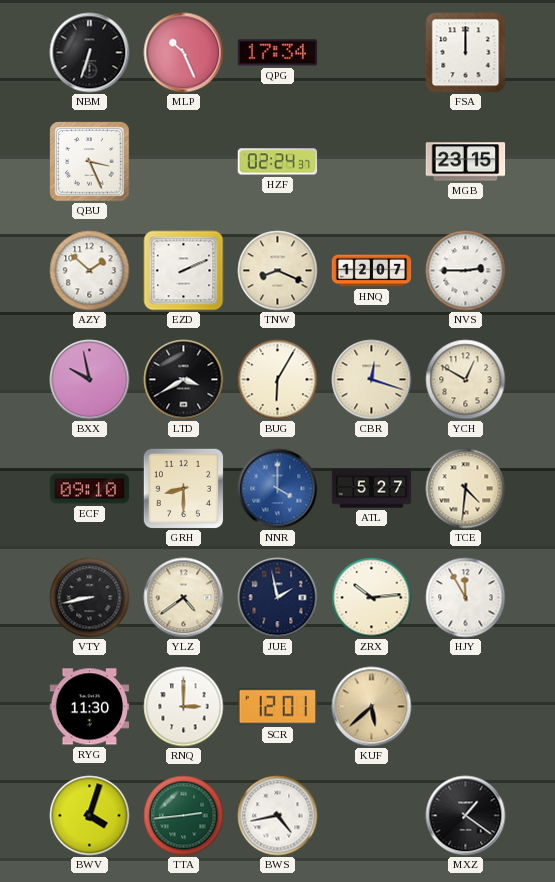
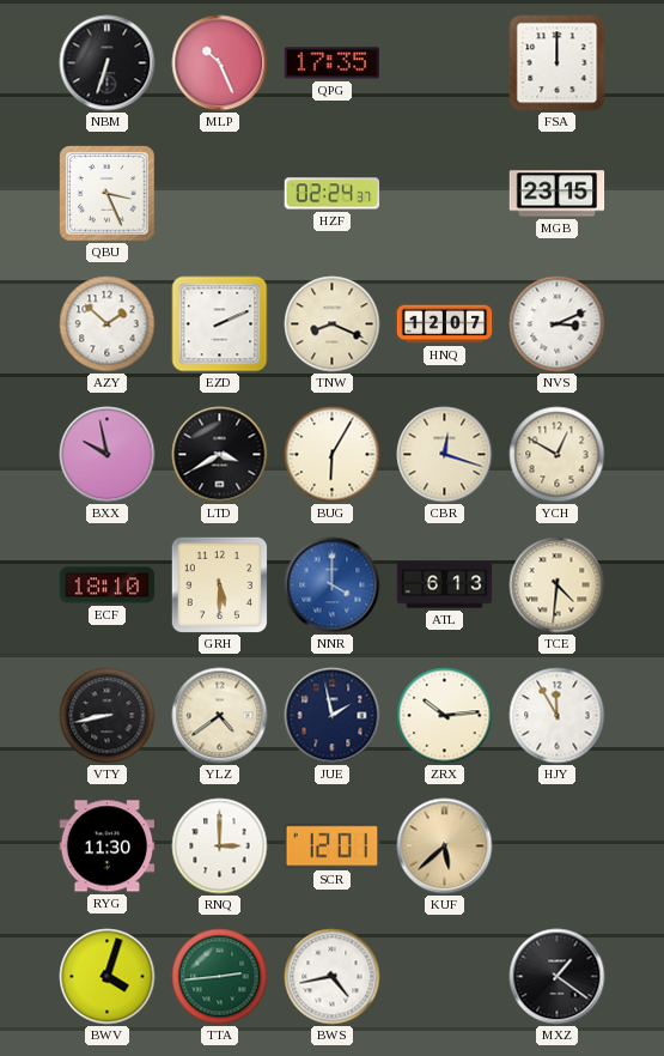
QPG: 17:34 -> 17:35
NVS: 2:45 -> 3:11
ECF: 09:10 -> 18:10
GRH: 8:30 -> 5:30
ATL: 5:27 -> 6:13
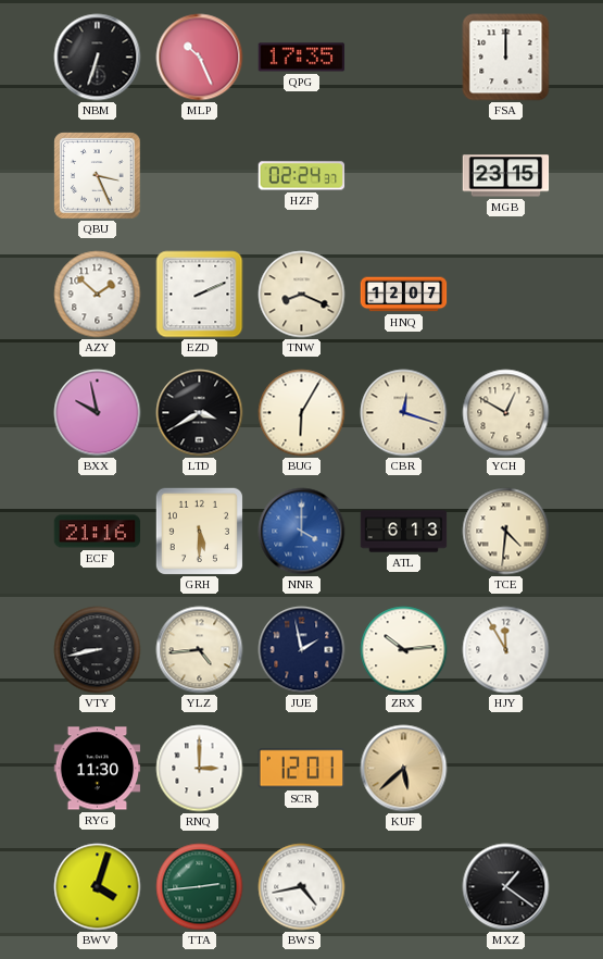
NVS: 3:11 -> none
ECF: 18:10 -> 21:16
YLZ: 4:39 -> 4:44
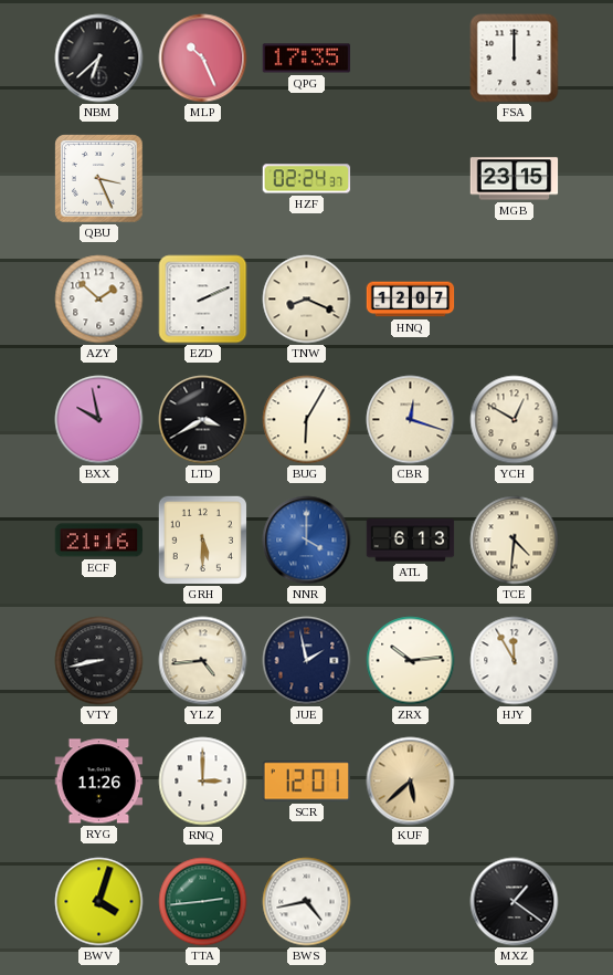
NBM: 6:33 -> 6:38
RYG: 11:30 -> 11:26
